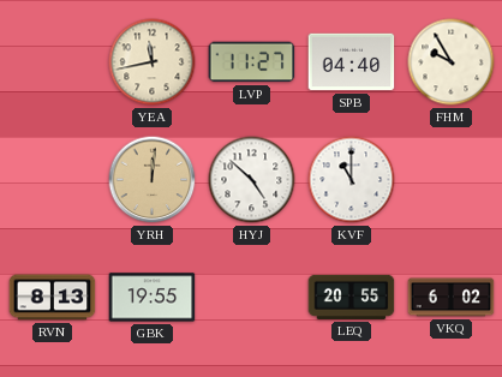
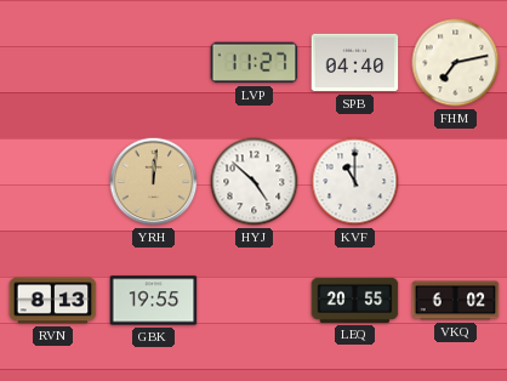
YEA: 11:43 -> none
FHM: 9:55 -> 7:13
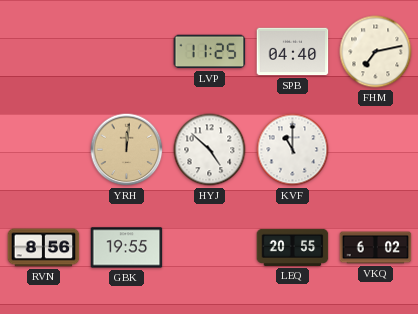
LVP: 11:27 -> 11:25
RVN: 8:13 -> 8:56
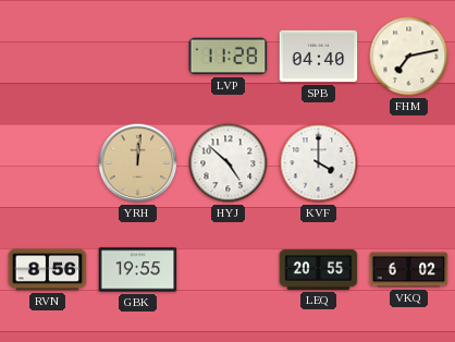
LVP: 11:25 -> 11:28
KVF: 11:00 -> 4:00
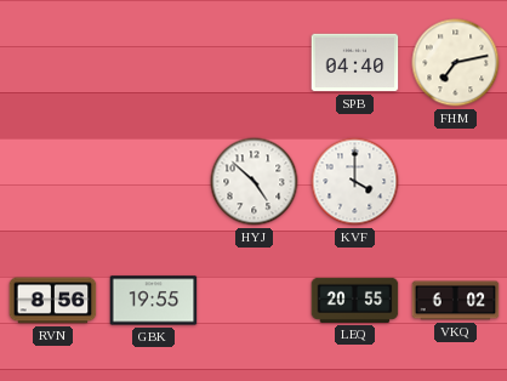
LVP: 11:28 -> none
YRH: 12:01 -> none
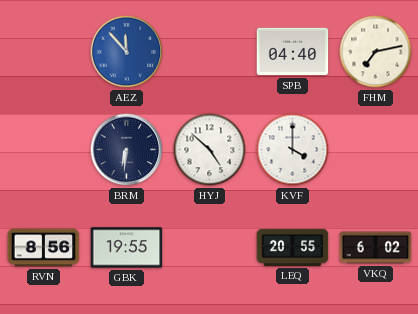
AEZ: none -> 11:53
BRM: none -> 6:31
